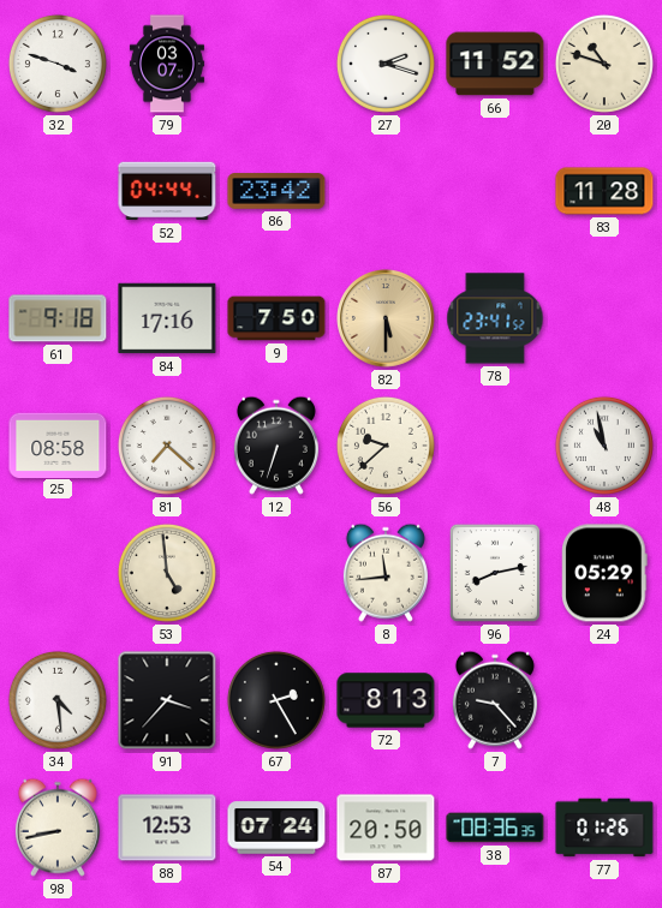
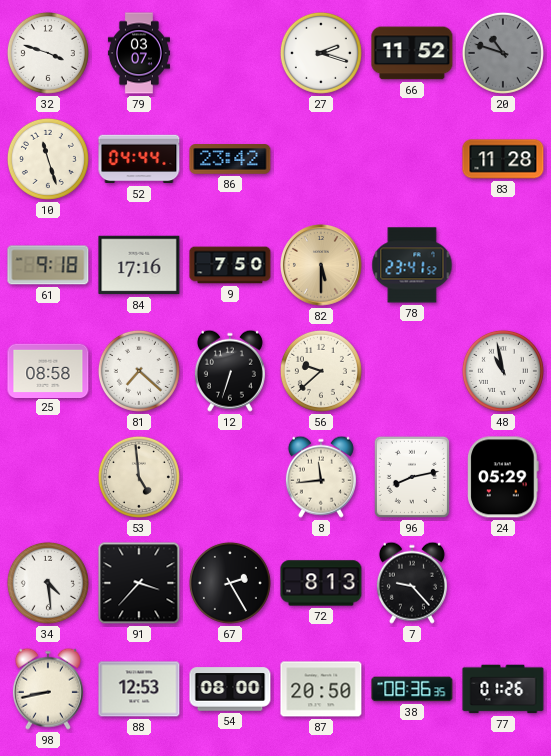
20 dial: cream -> grey
10: none -> 11:27
54: 07:24 -> 08:00
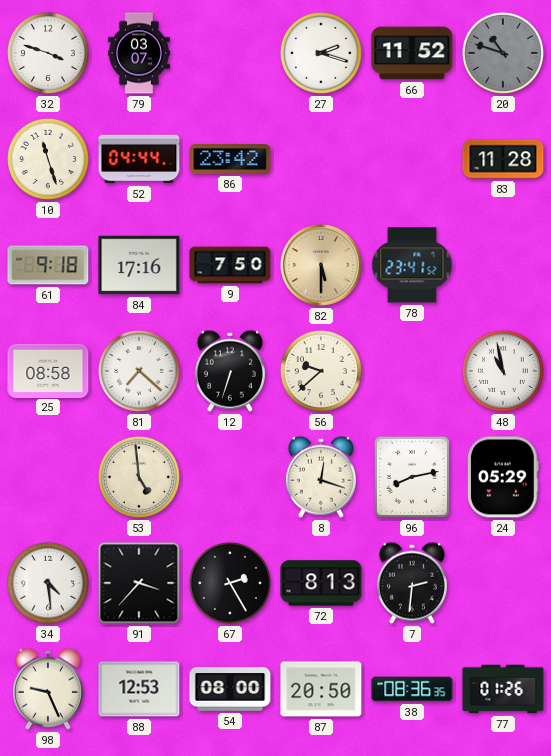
8: 11:44 -> 12:18
7: 9:23 -> 2:31
98: 8:43 -> 9:26
